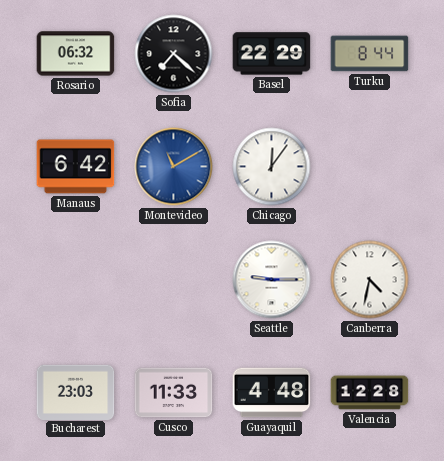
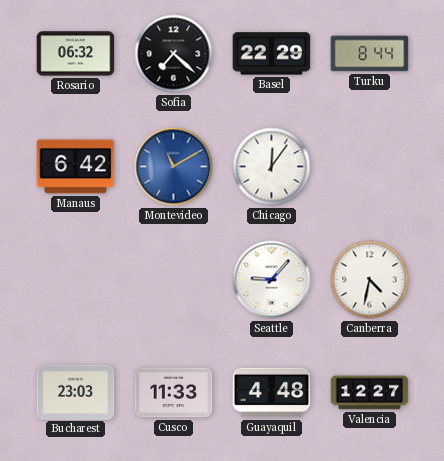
Seattle: 9:15 -> 9:07
Valencia: 12:28 -> 12:27
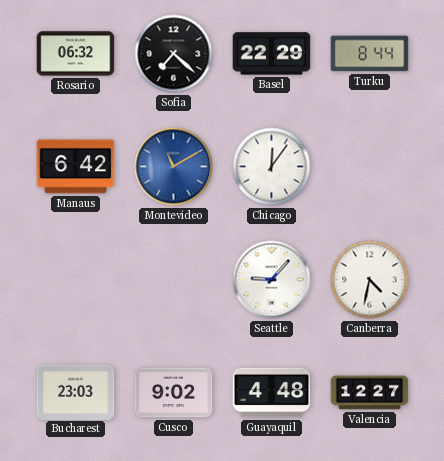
Cusco: 11:33 -> 9:02
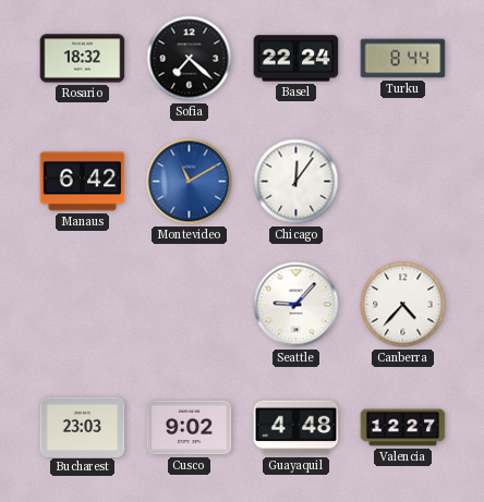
Rosario: 06:32 -> 18:32
Basel: 22:29 -> 22:24
Canberra: 4:32 -> 4:37
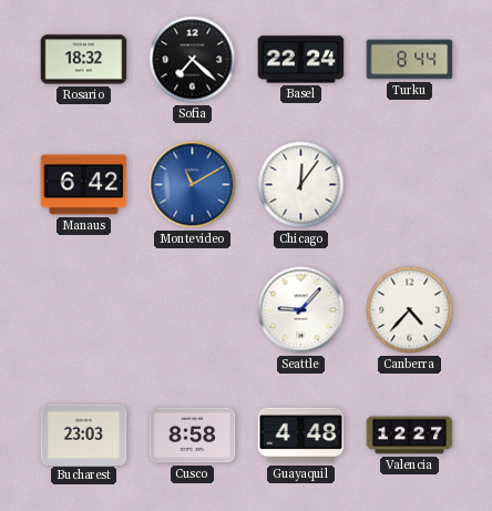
Cusco: 9:02 -> 8:58
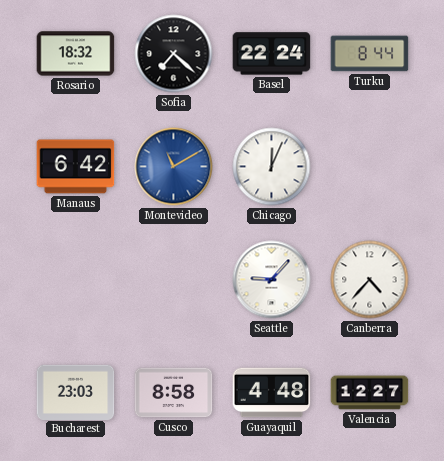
Chicago: 12:06 -> 12:04
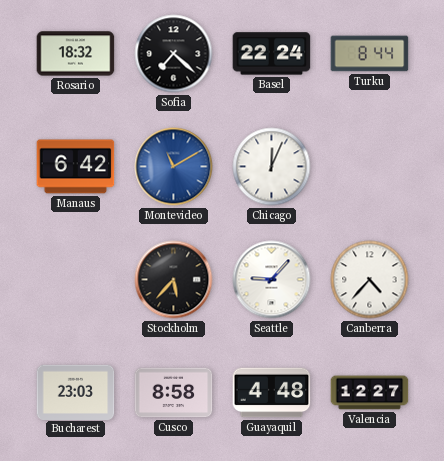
Stockholm: none -> 5:37
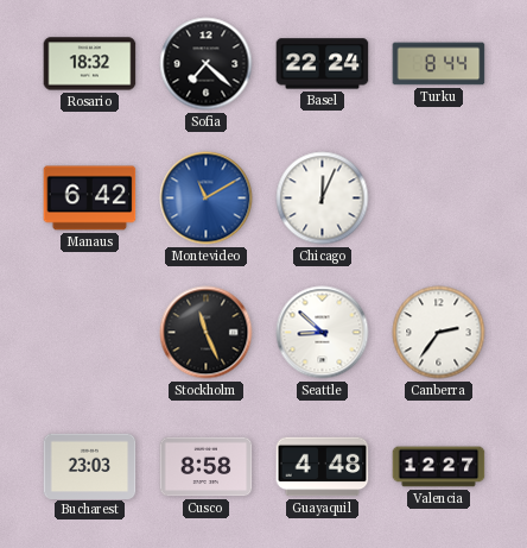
Stockholm: 5:37 -> 11:26
Seattle: 9:07 -> 8:52
Canberra: 4:37 -> 2:36
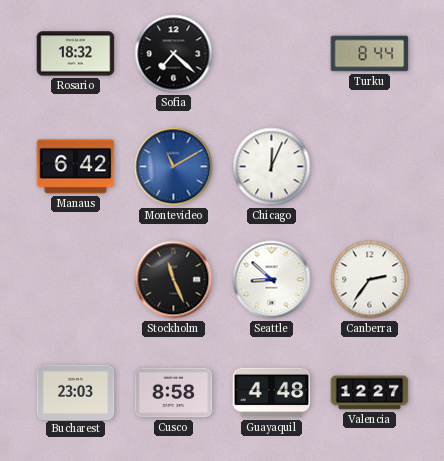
Basel: 22:24 -> none
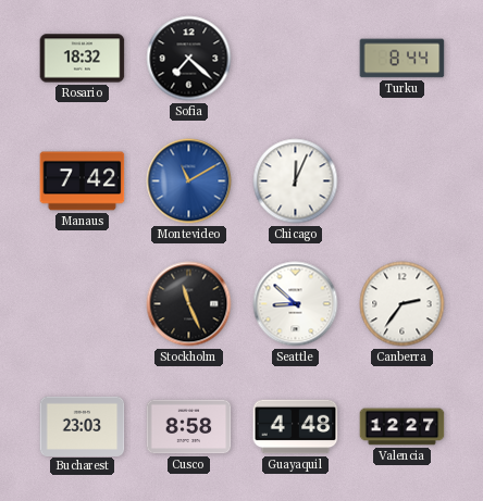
Manaus: 6:42 -> 7:42
